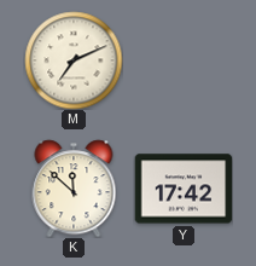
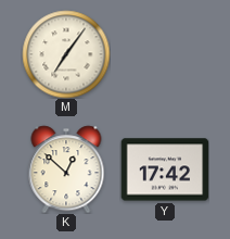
M: 7:11 -> 7:06
K: 11:52 -> 12:52
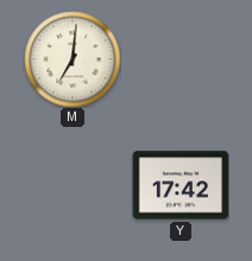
M: 7:06 -> 7:01
K: 12:52 -> none
